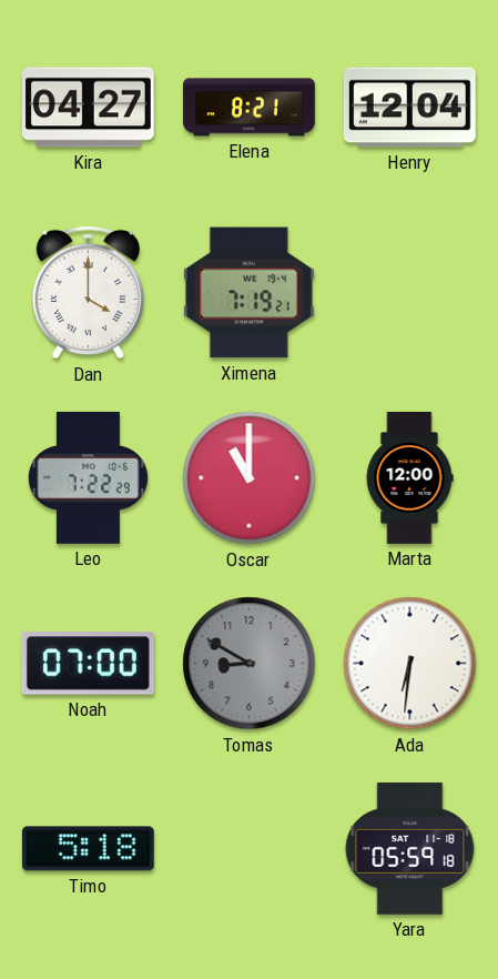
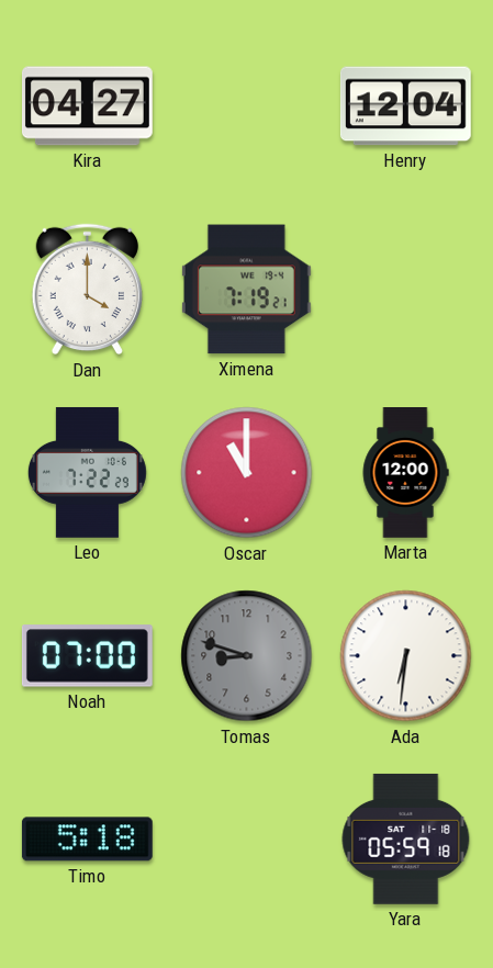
Elena: 8:21 -> none
Tomas: 8:50 -> 8:48
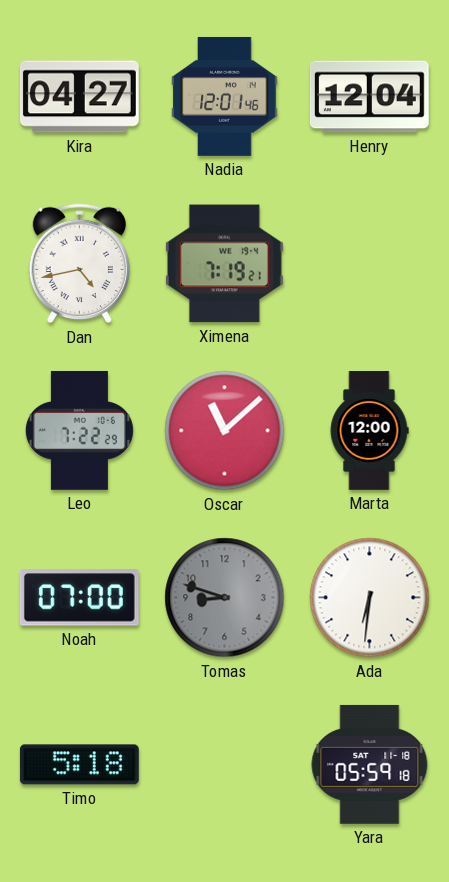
Nadia: none -> 12:01
Dan: 4:00 -> 4:43
Oscar: 11:00 -> 11:08
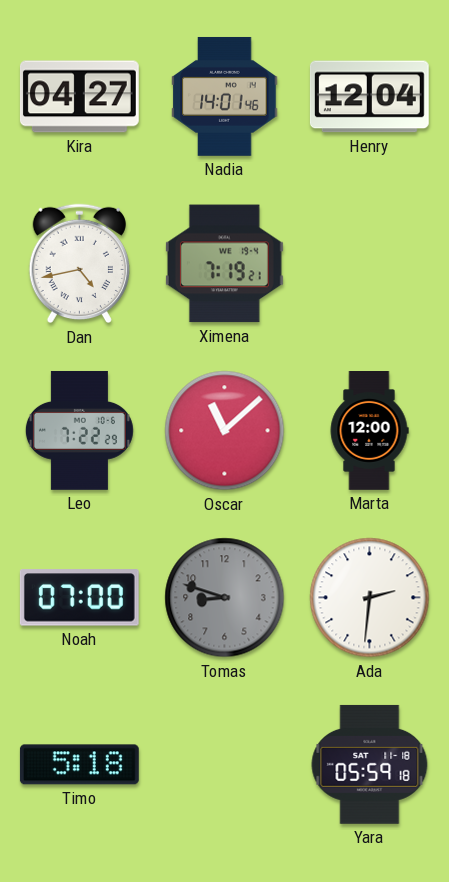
Nadia: 12:01 -> 14:01
Ada: 6:31 -> 2:31
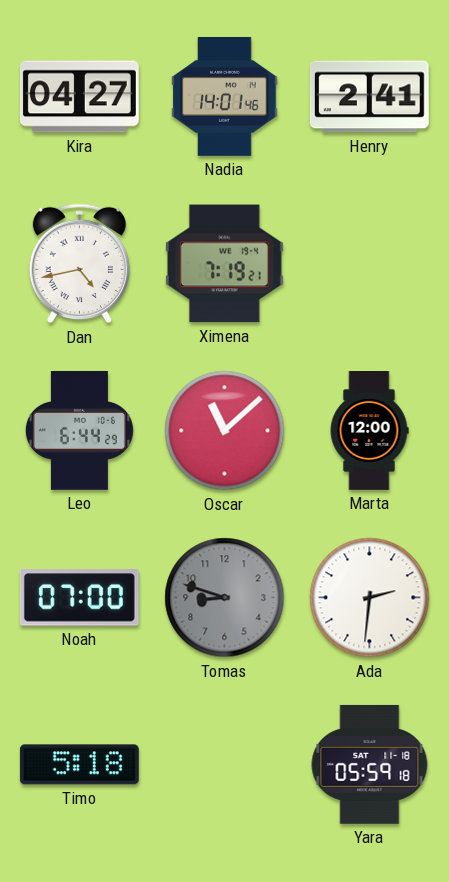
Henry: 12:04 -> 2:41
Leo: 7:22 -> 6:44
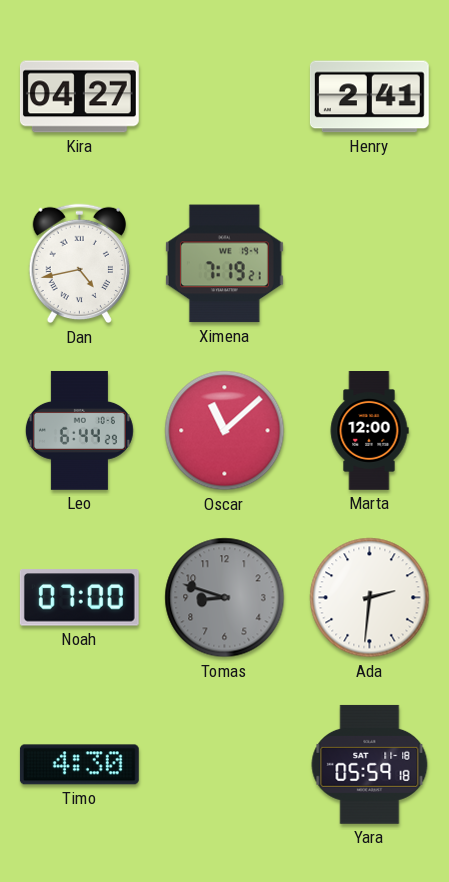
Nadia: 14:01 -> none
Timo: 5:18 -> 4:30
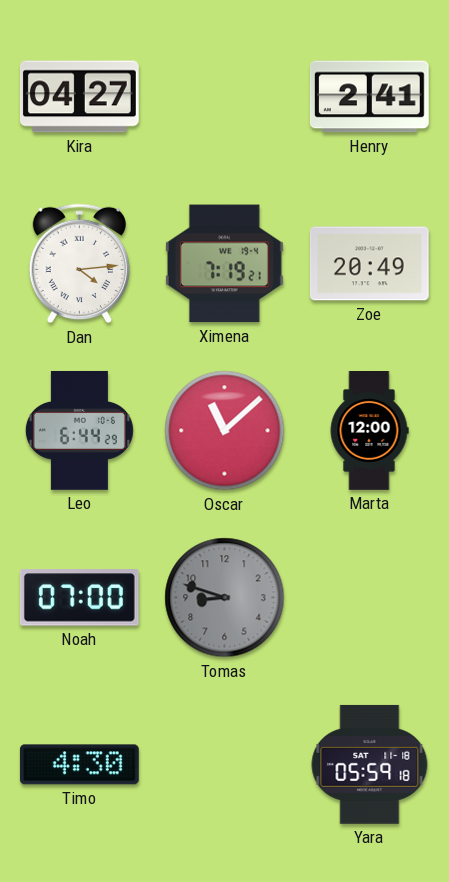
Dan: 4:43 -> 4:14
Zoe: none -> 20:49
Ada: 2:31 -> none
